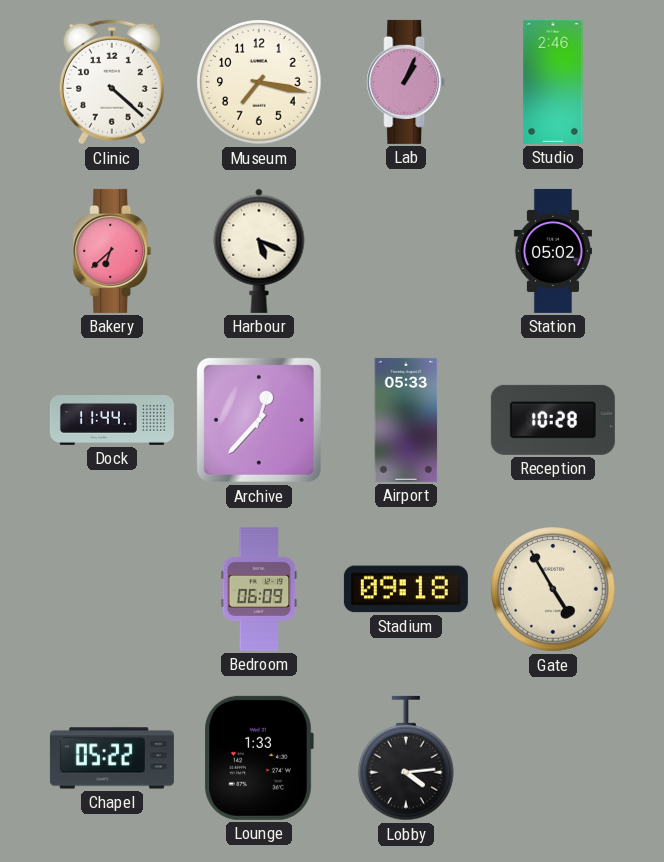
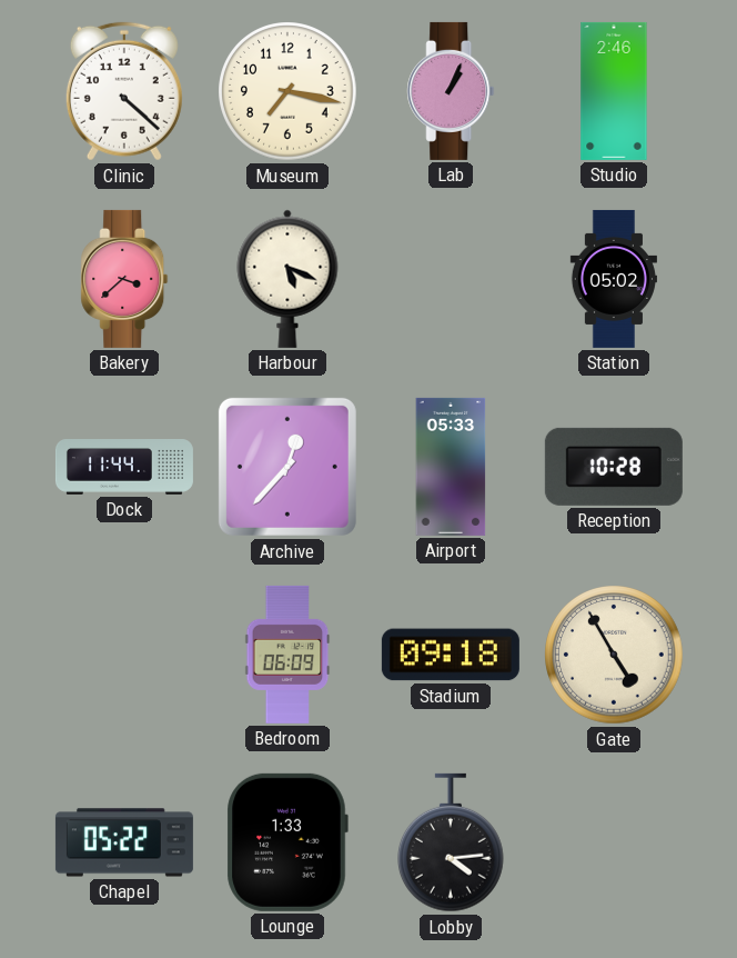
Bakery: 6:38 -> 3:38
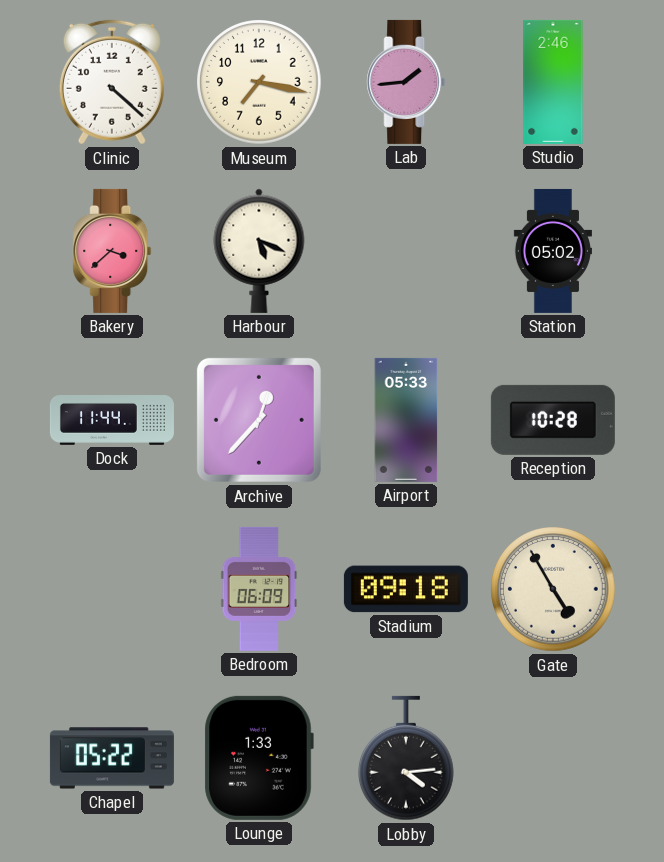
Lab: 1:04 -> 1:44
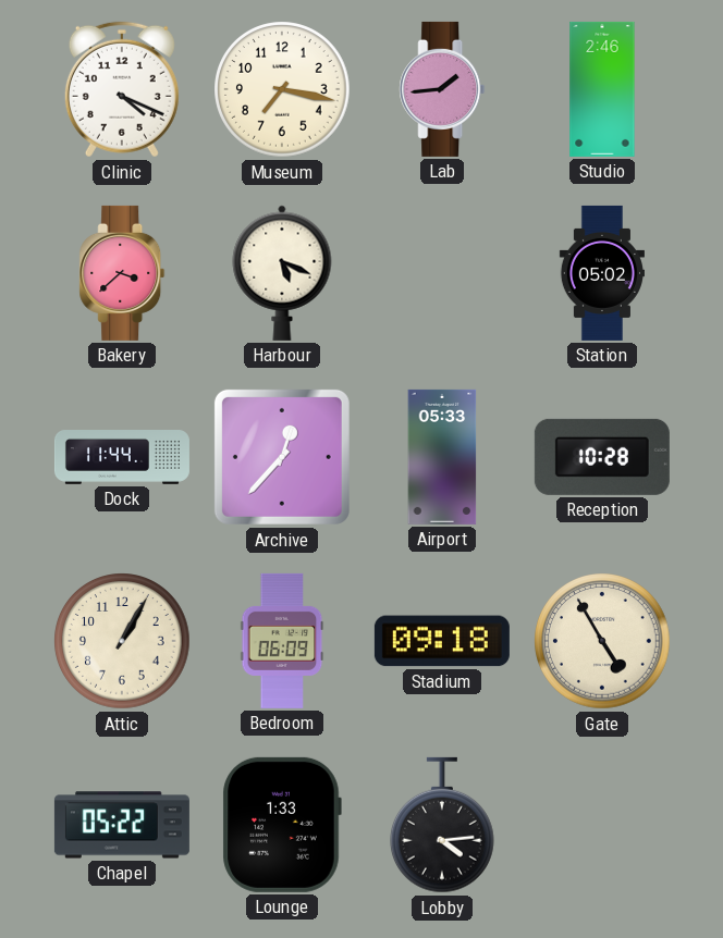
Clinic: 4:22 -> 4:19
Attic: none -> 1:05
